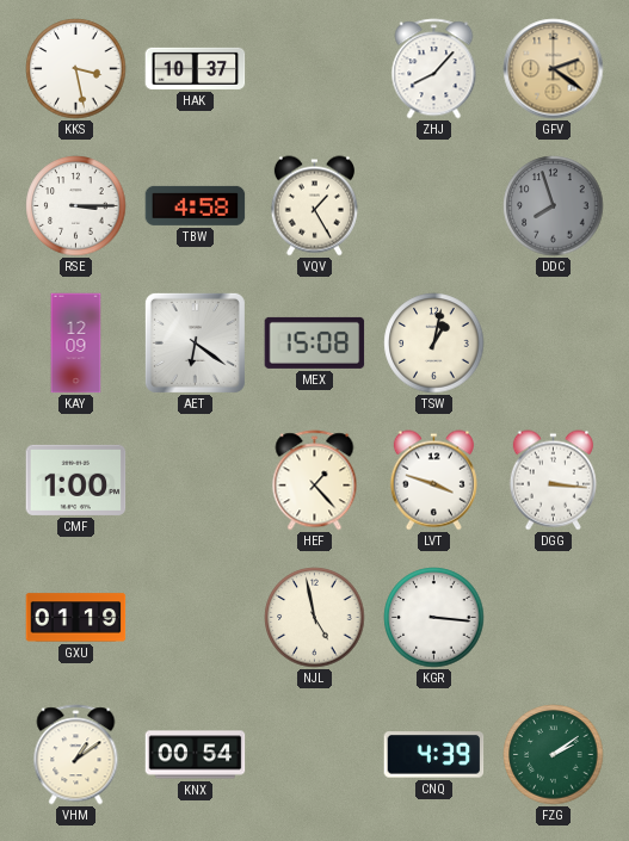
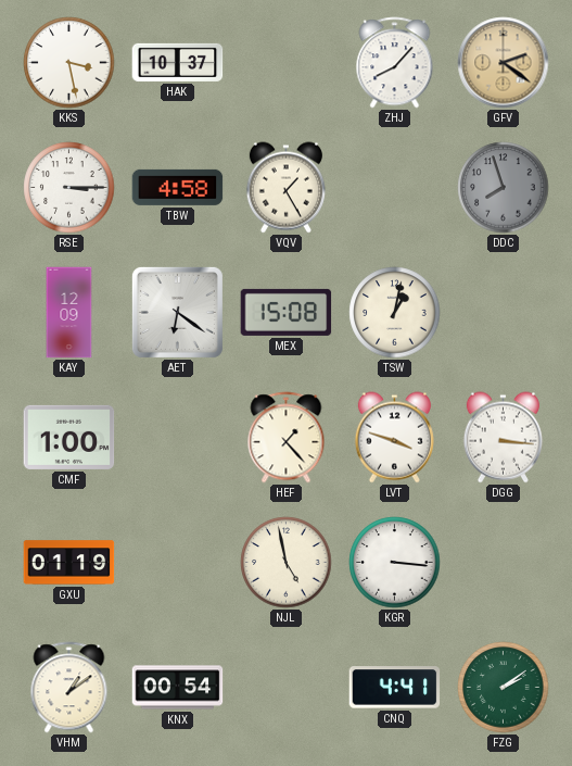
CNQ: 4:39 -> 4:41
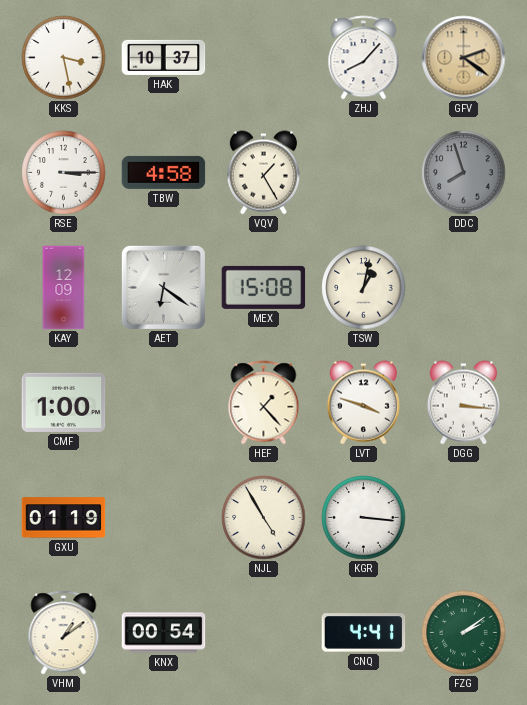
NJL: 4:58 -> 4:55
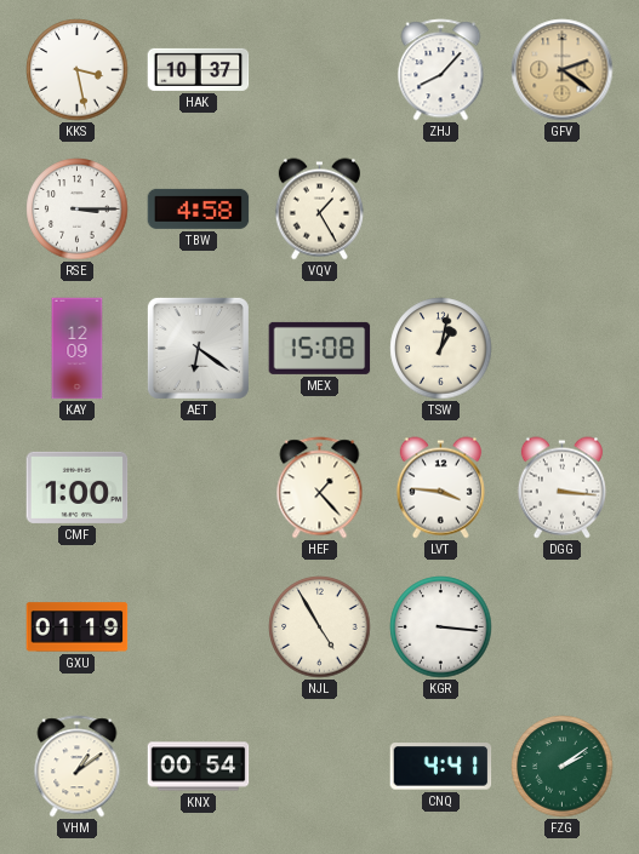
DDC: 7:57 -> none
LVT: 3:48 -> 3:46
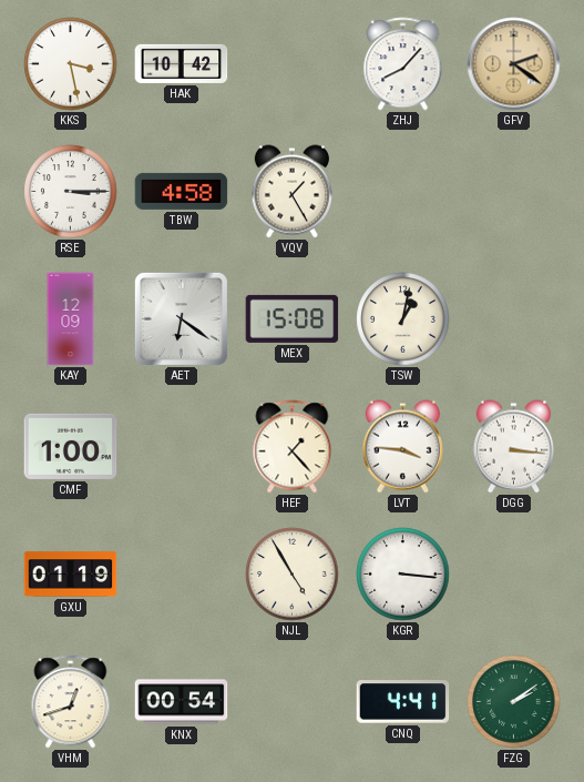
HAK: 10:37 -> 10:42
VHM: 1:09 -> 12:42
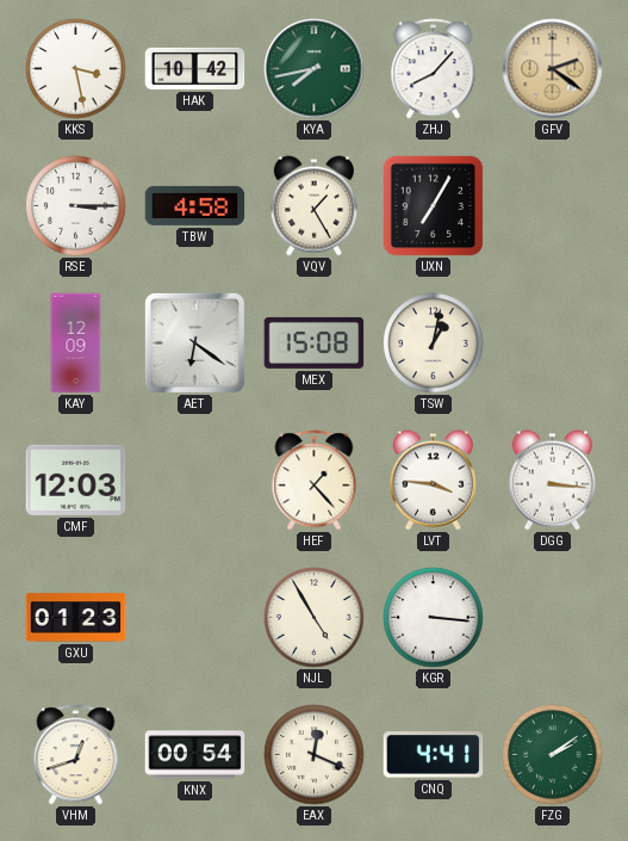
KYA: none -> 7:43
UXN: none -> 7:05
CMF: 1:00 -> 12:03
GXU: 01:19 -> 01:23
EAX: none -> 12:19
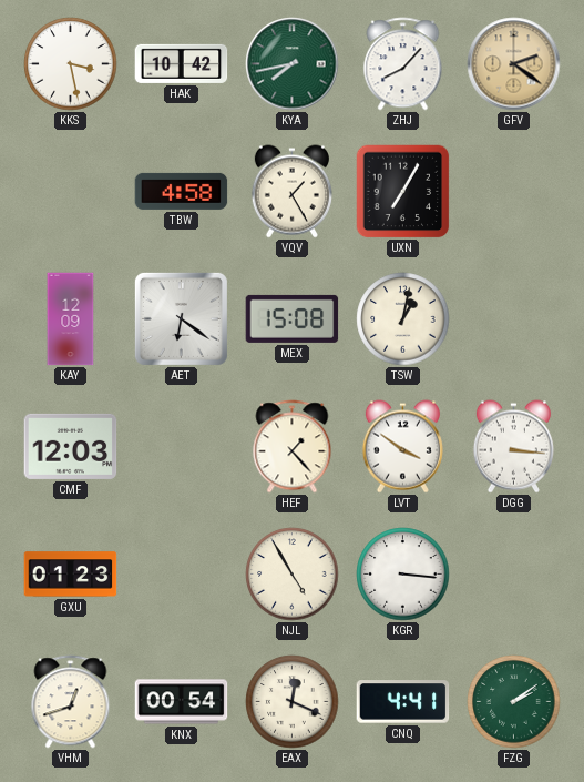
RSE: 3:15 -> none
LVT: 3:46 -> 3:51
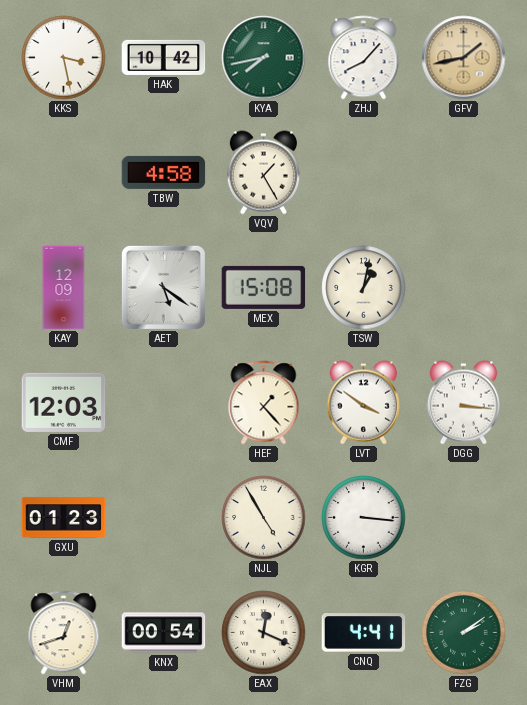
GFV: 2:21 -> 1:43
UXN: 7:05 -> none
AET: 6:21 -> 5:21
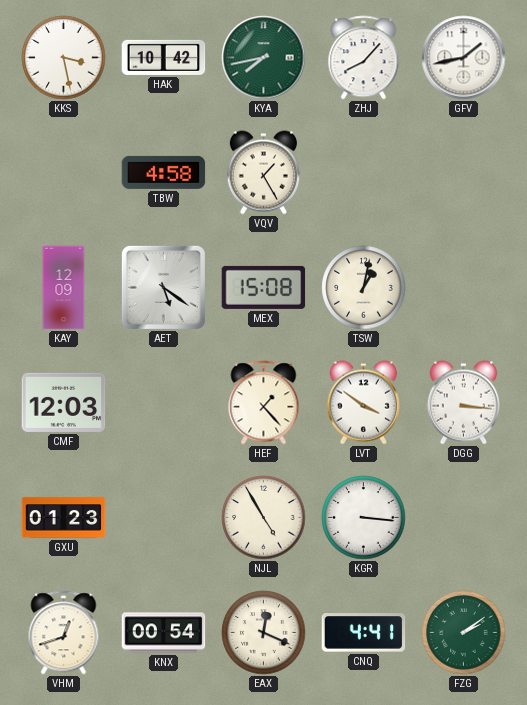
GFV dial: champagne -> white
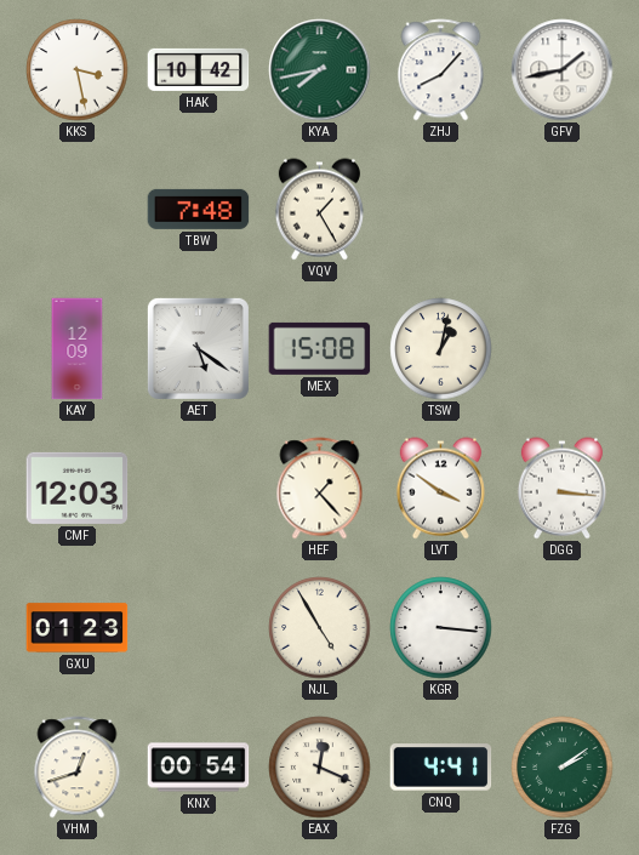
TBW: 4:58 -> 7:48
